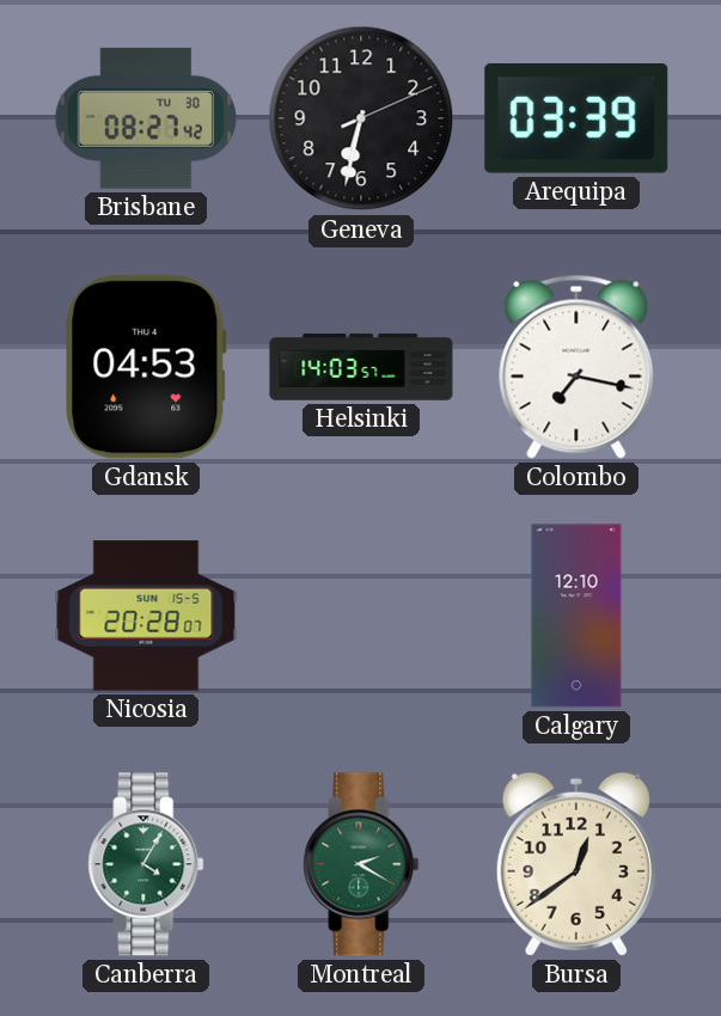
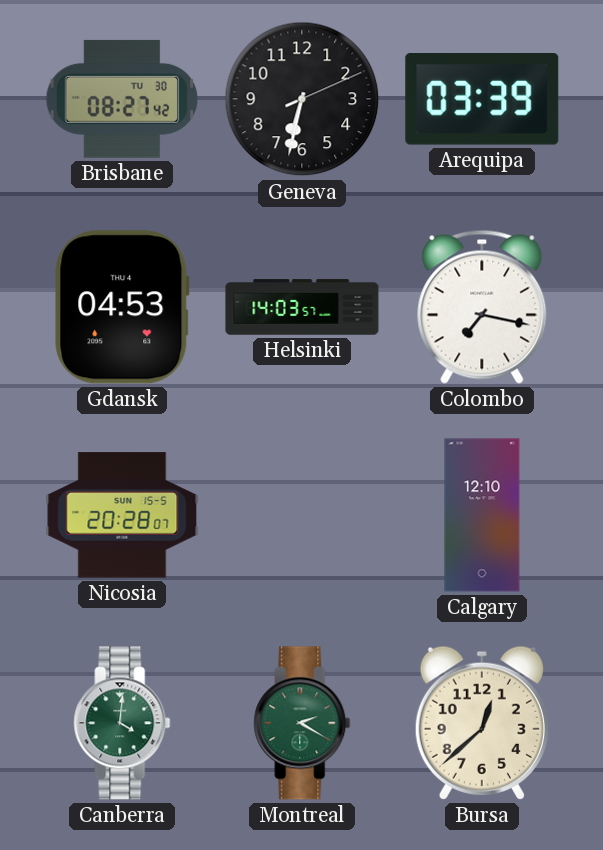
Canberra: 4:05 -> 4:01
Bursa: 12:39 -> 12:38
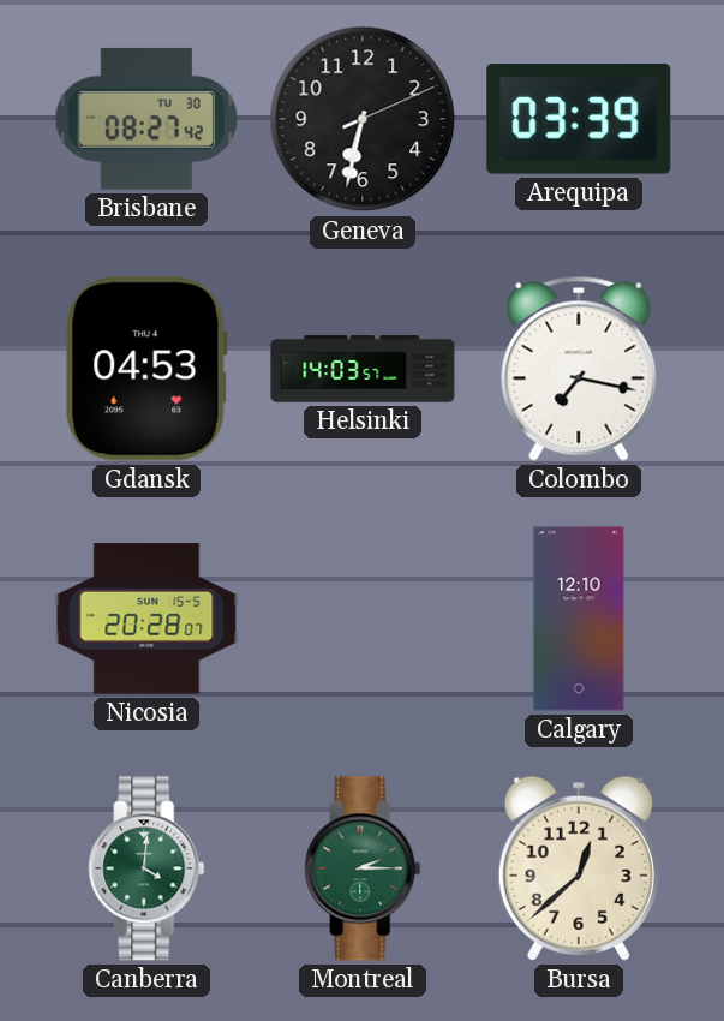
Montreal: 2:20 -> 2:15
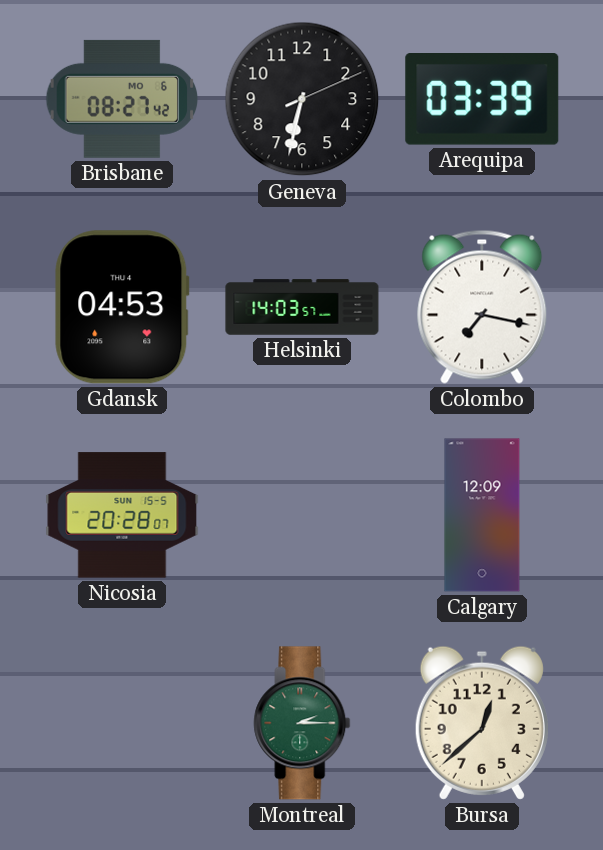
Brisbane date: TU 30 -> MO 6
Calgary: 12:10 -> 12:09
Canberra: 4:01 -> none
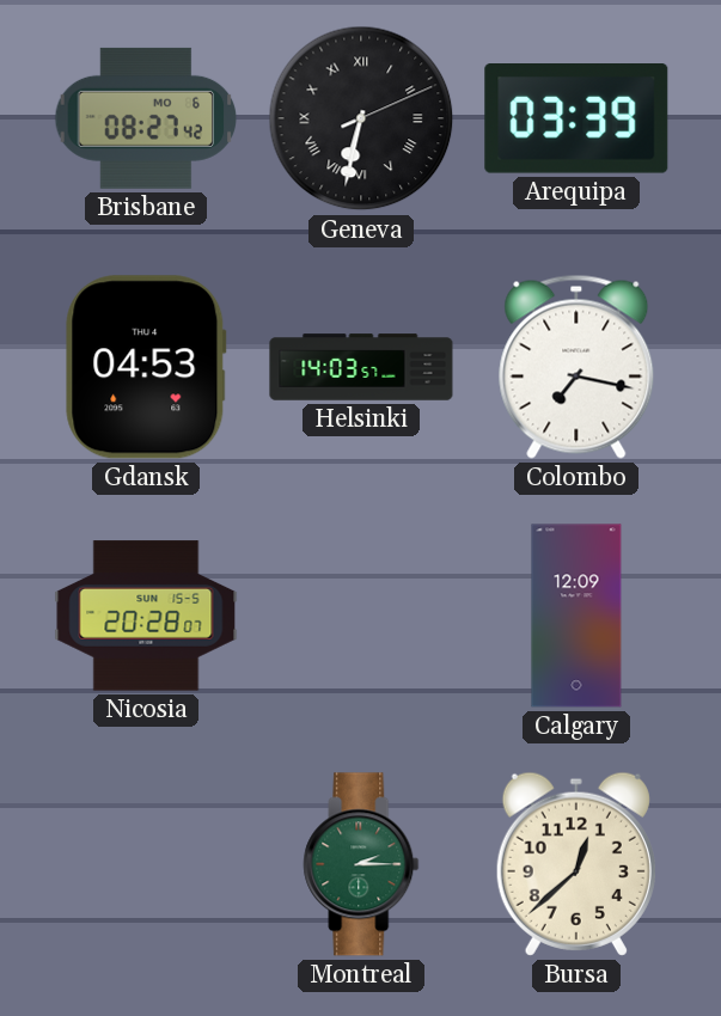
Geneva numerals: Arabic -> Roman
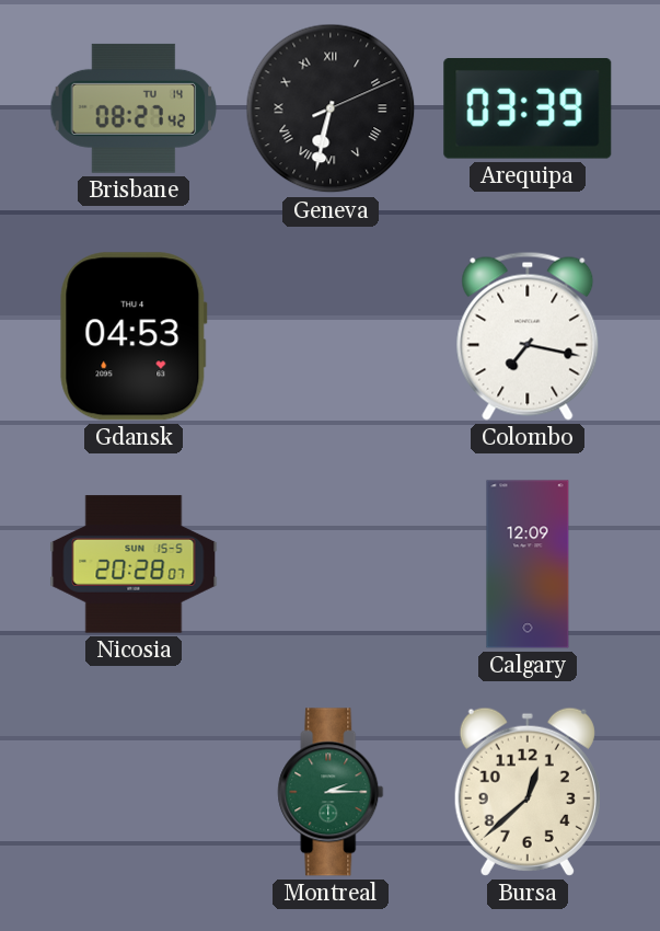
Brisbane date: MO 6 -> TU 14
Helsinki: 14:03 -> none
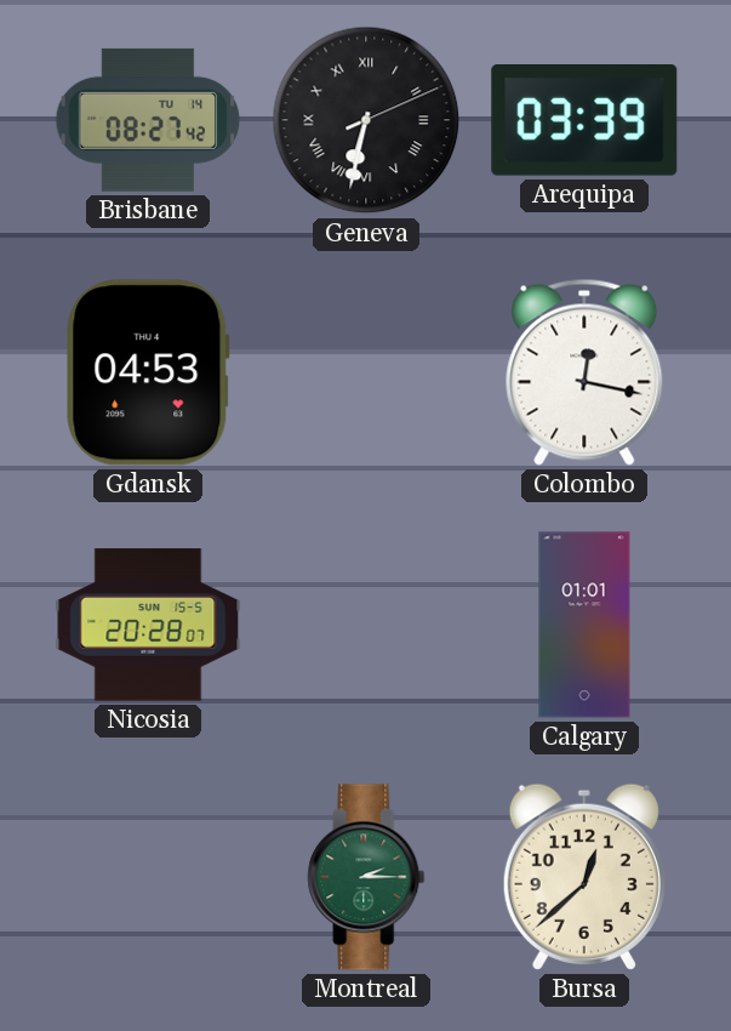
Colombo: 7:17 -> 12:17
Calgary: 12:09 -> 01:01
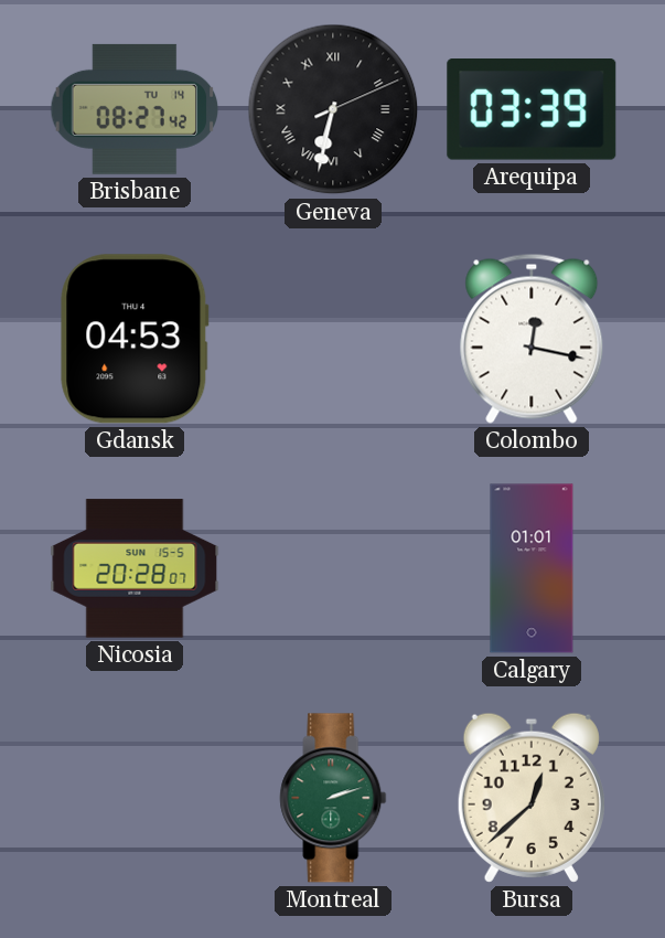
Montreal: 2:15 -> 2:12
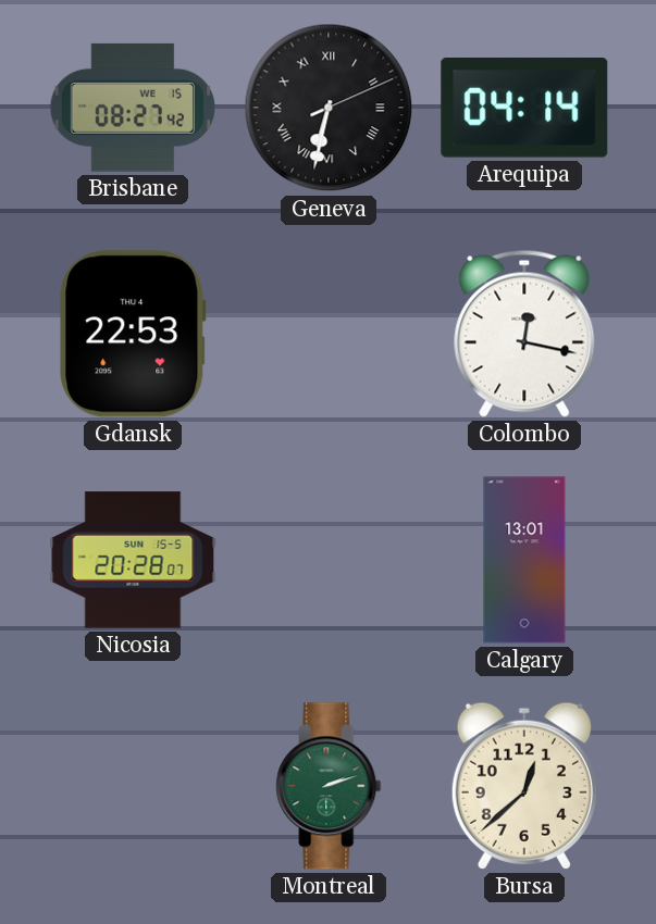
Brisbane date: TU 14 -> WE 15
Arequipa: 03:39 -> 04:14
Gdansk: 04:53 -> 22:53
Calgary: 01:01 -> 13:01
